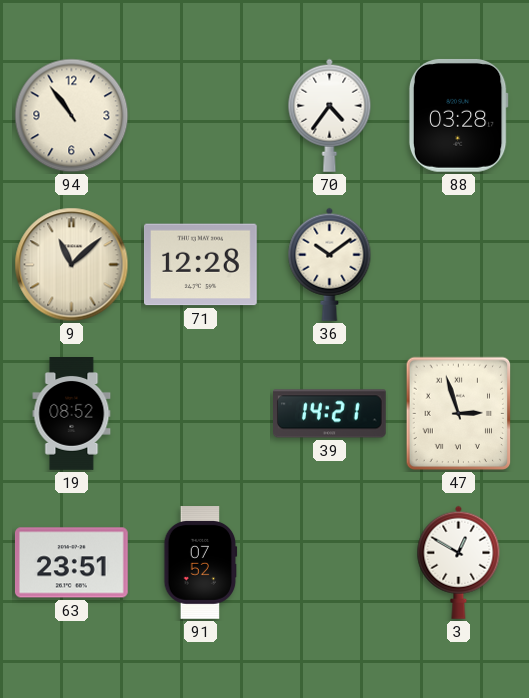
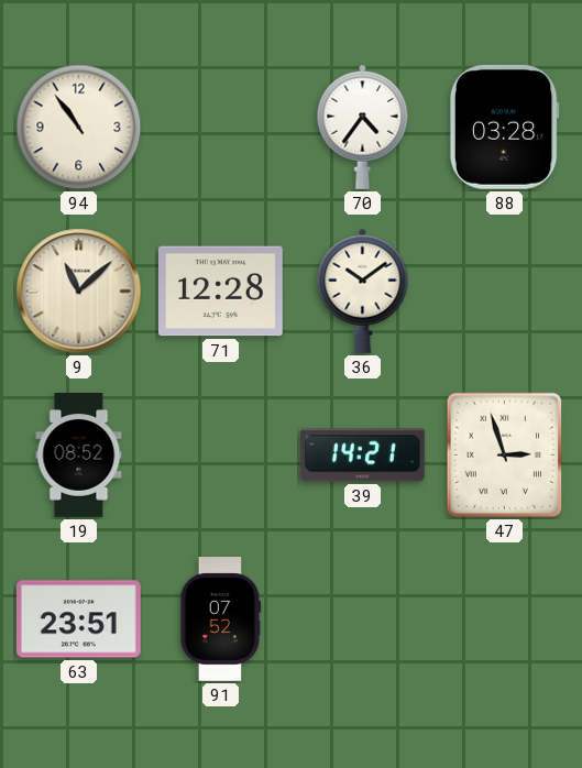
3: 12:50 -> none
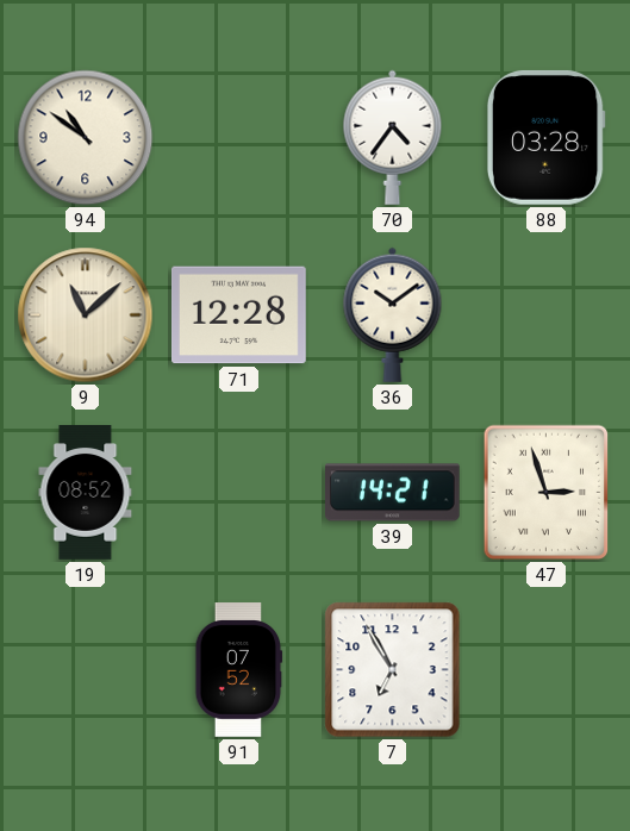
94: 10:54 -> 10:51
63: 23:51 -> none
7: none -> 6:55
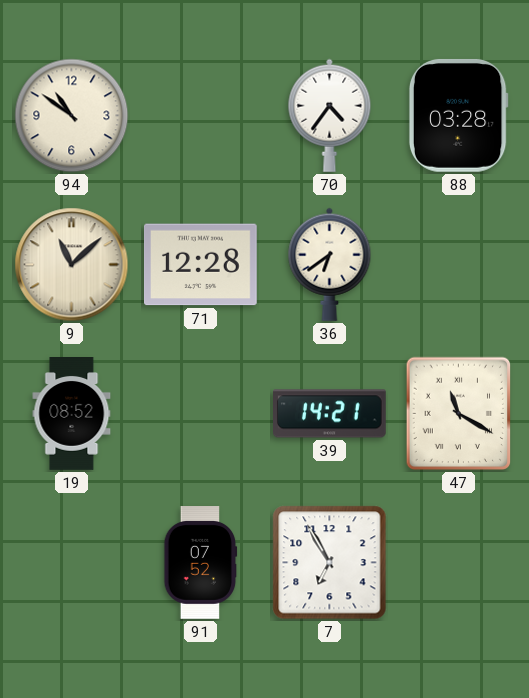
36: 10:09 -> 6:39
47: 2:57 -> 11:20
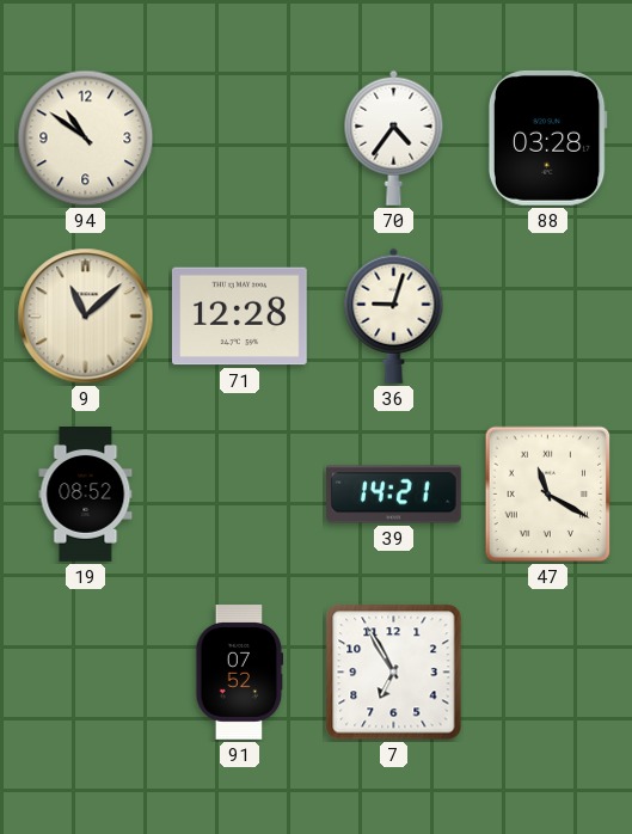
36: 6:39 -> 9:03
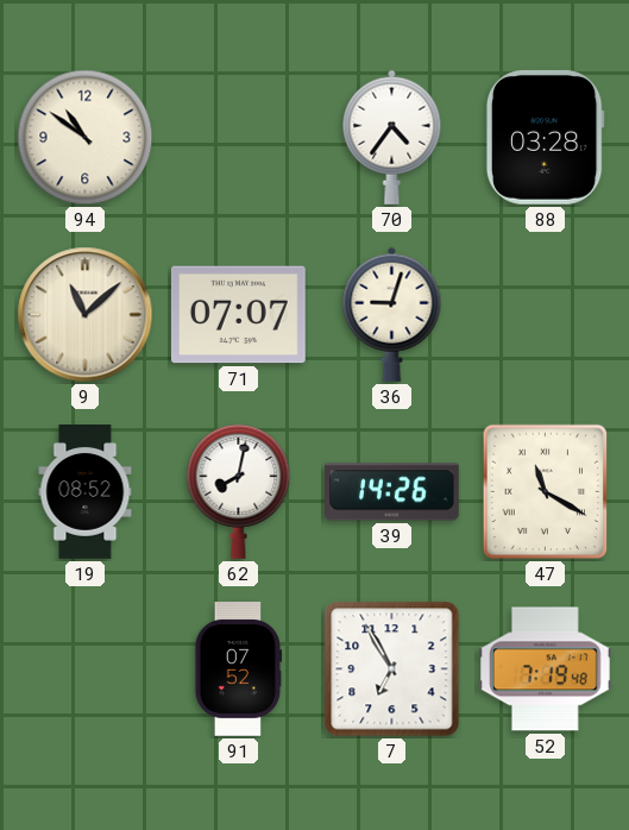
71: 12:28 -> 07:07
62: none -> 8:02
39: 14:21 -> 14:26
52: none -> 7:19
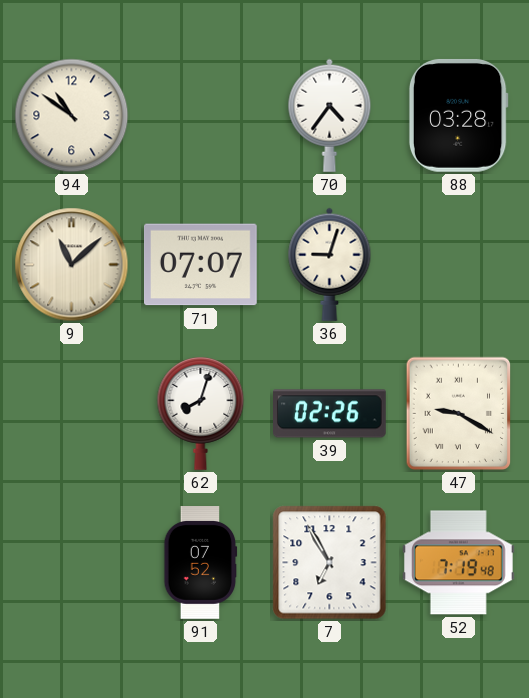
19: 08:52 -> none
62: 8:02 -> 8:03
39: 14:26 -> 02:26
47: 11:20 -> 9:20
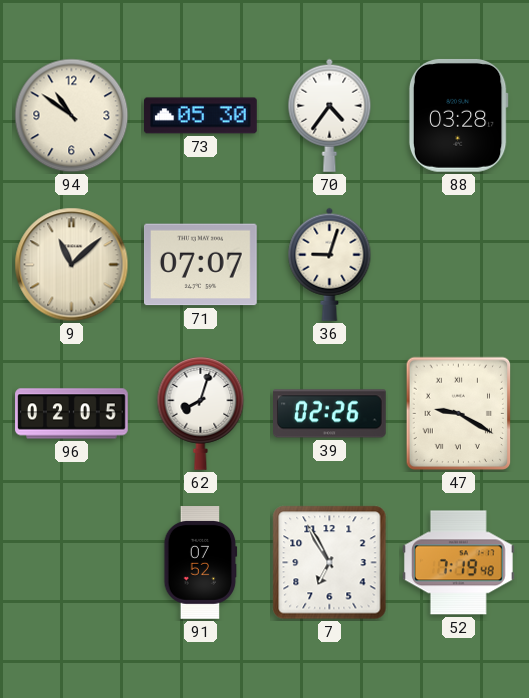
73: none -> 05:30
96: none -> 02:05
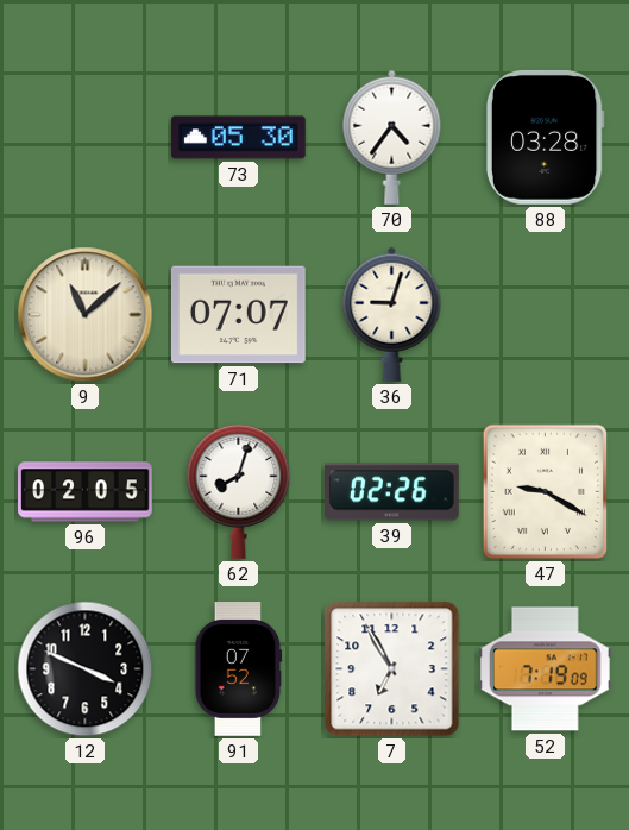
94: 10:51 -> none
12: none -> 3:49
52: 7:19:48 -> 7:19:09
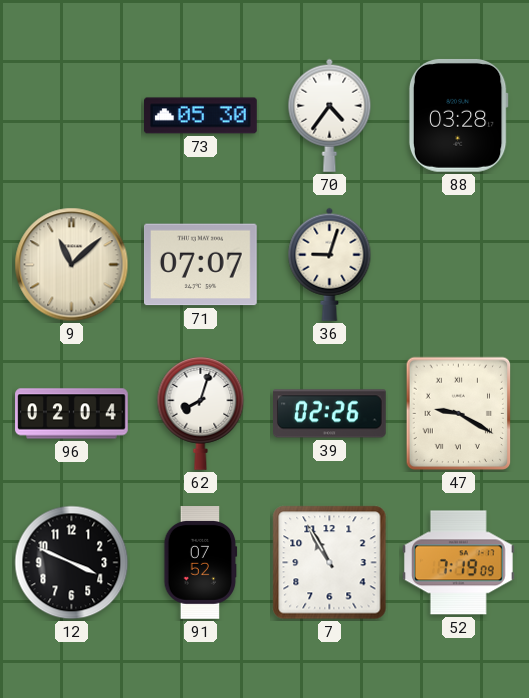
96: 02:05 -> 02:04
7: 6:55 -> 10:55
